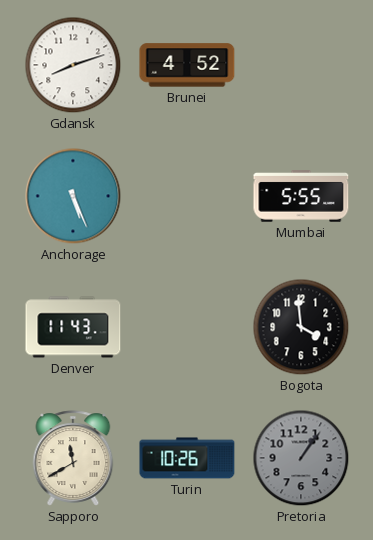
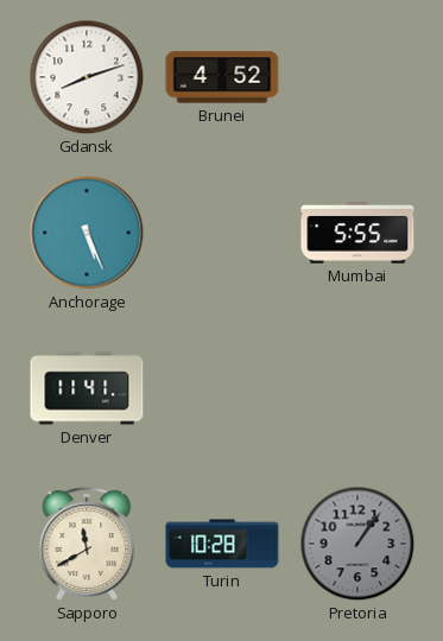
Denver: 11:43 -> 11:41
Bogota: 3:59 -> none
Turin: 10:26 -> 10:28
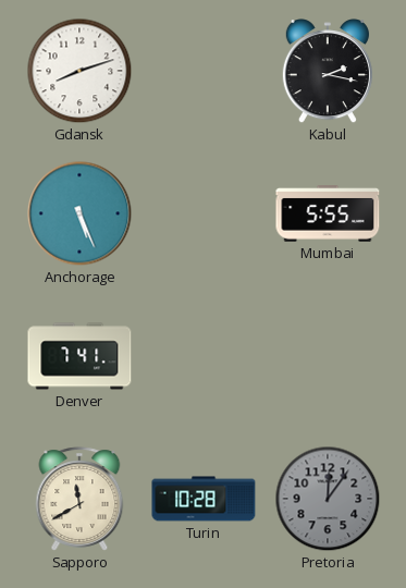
Brunei: 4:52 -> none
Kabul: none -> 2:17
Denver: 11:41 -> 7:41
Pretoria: 1:06 -> 12:06
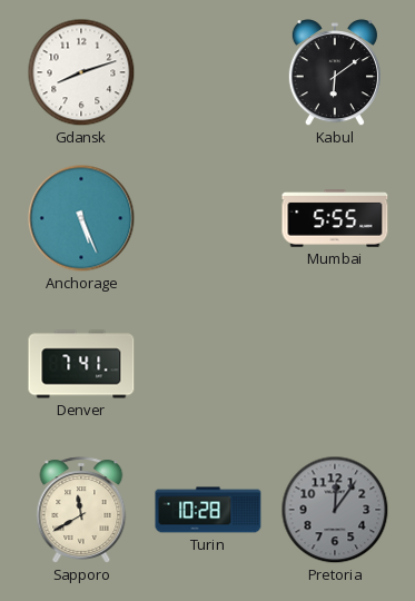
Kabul: 2:17 -> 6:09
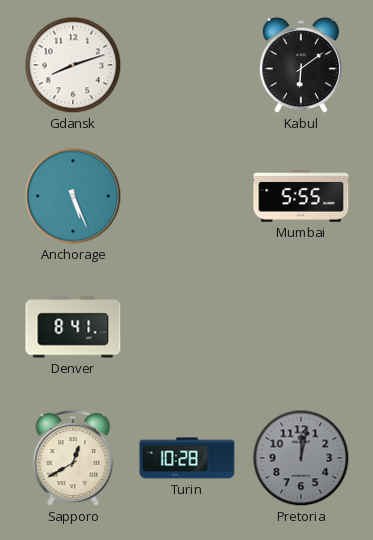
Denver: 7:41 -> 8:41
Sapporo: 11:40 -> 12:40
Pretoria: 12:06 -> 12:02
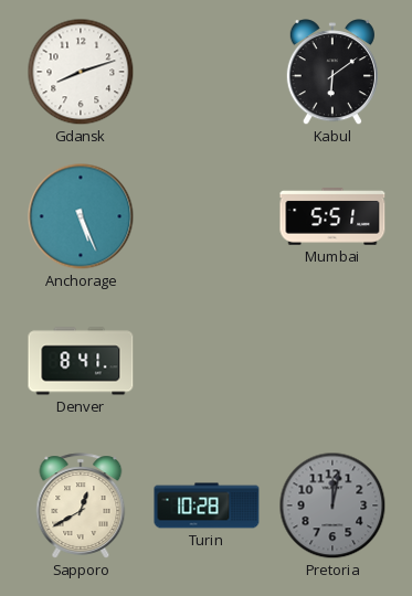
Mumbai: 5:55 -> 5:51
